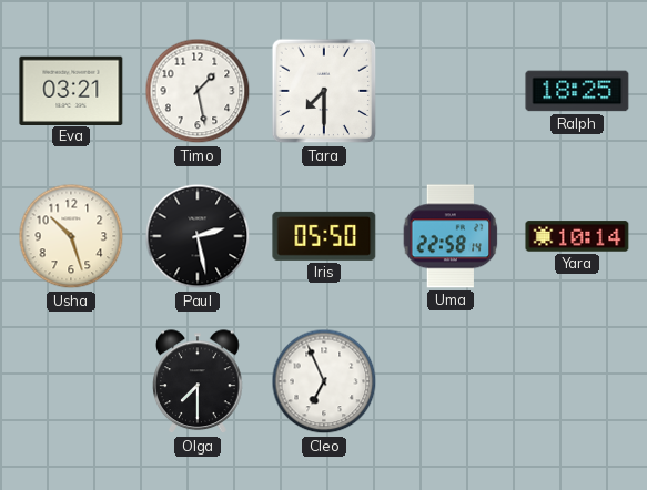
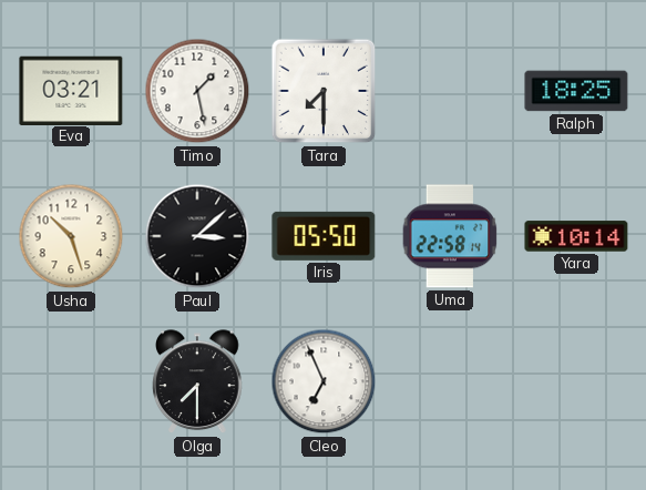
Paul: 2:28 -> 3:08
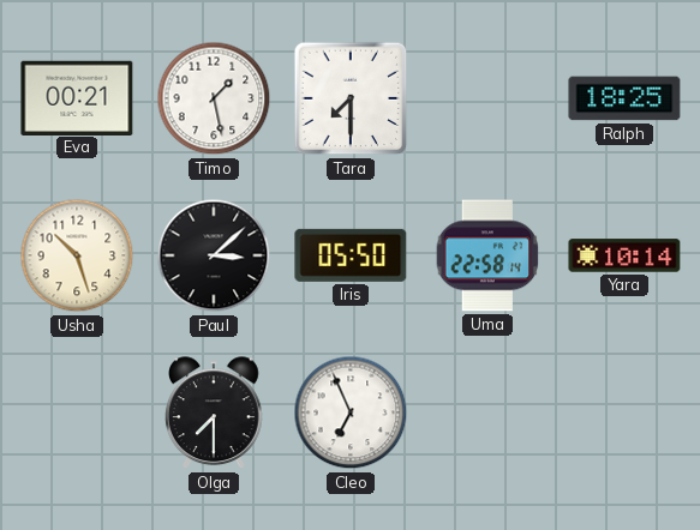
Eva: 03:21 -> 00:21
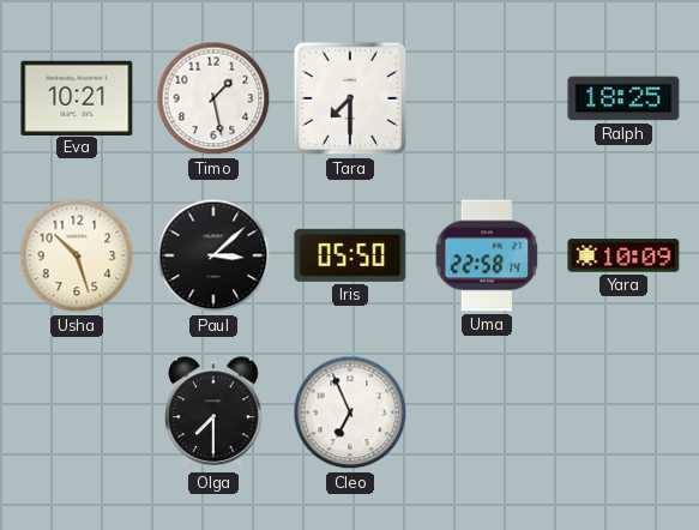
Eva: 00:21 -> 10:21
Yara: 10:14 -> 10:09
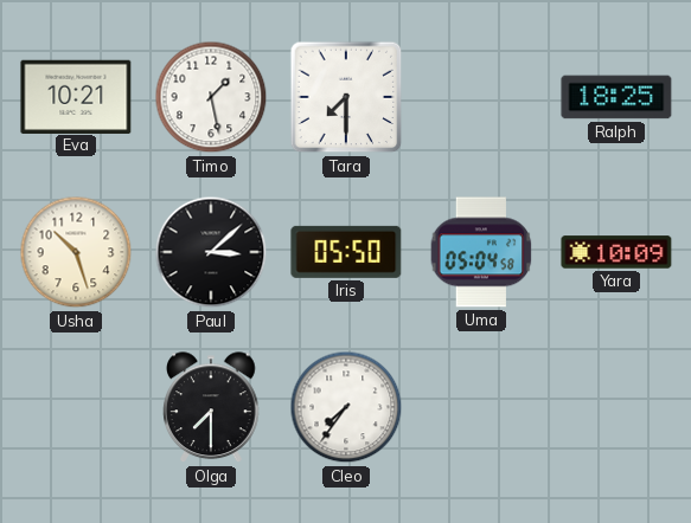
Uma: 22:58 -> 05:04
Cleo: 6:56 -> 7:36
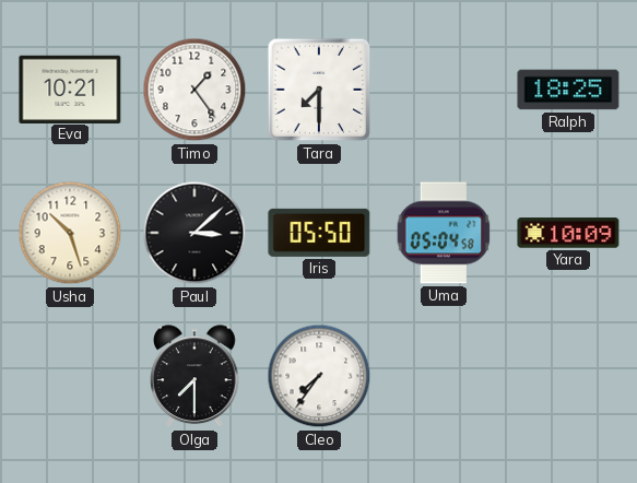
Timo: 1:28 -> 1:24
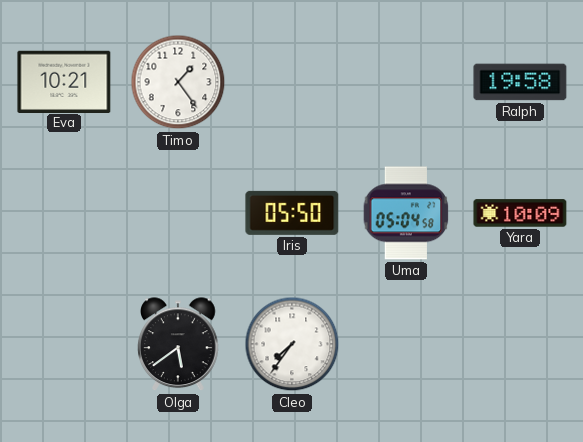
Tara: 7:30 -> none
Ralph: 18:25 -> 19:58
Usha: 10:27 -> none
Paul: 3:08 -> none
Olga: 7:30 -> 5:39
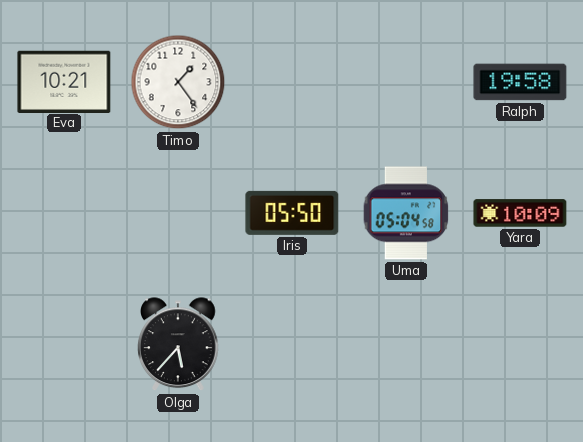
Olga: 5:39 -> 5:37
Cleo: 7:36 -> none
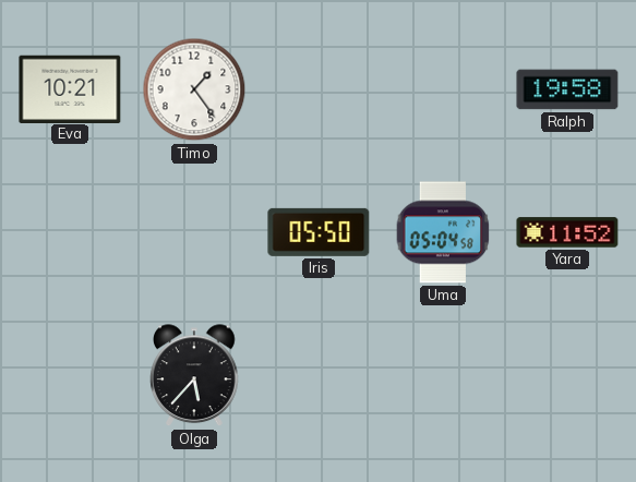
Yara: 10:09 -> 11:52
